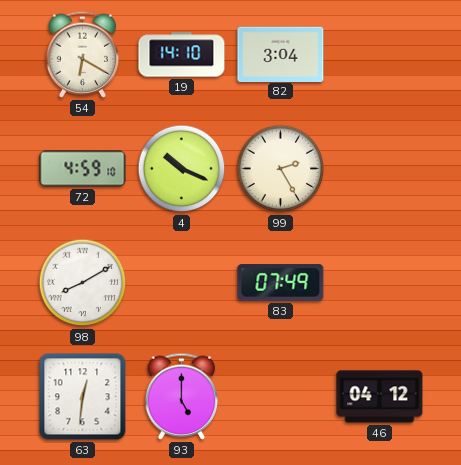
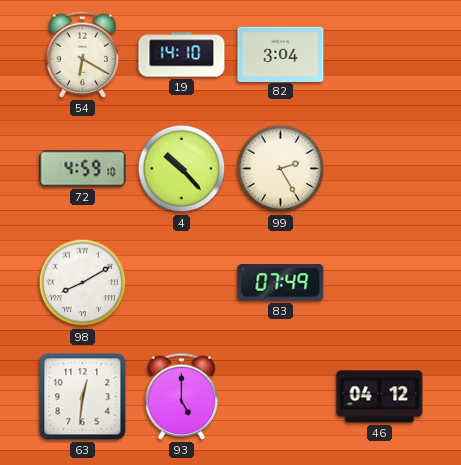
4: 10:19 -> 10:23
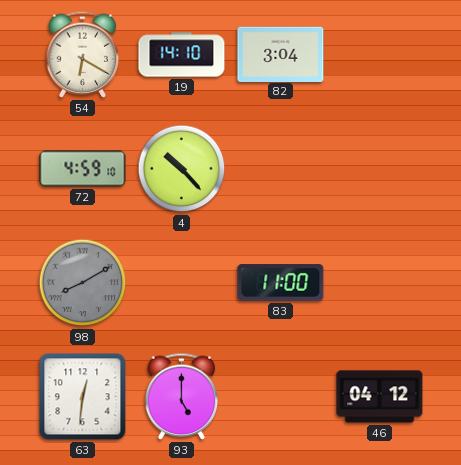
99: 2:25 -> none
98 dial: white -> grey
83: 07:49 -> 11:00
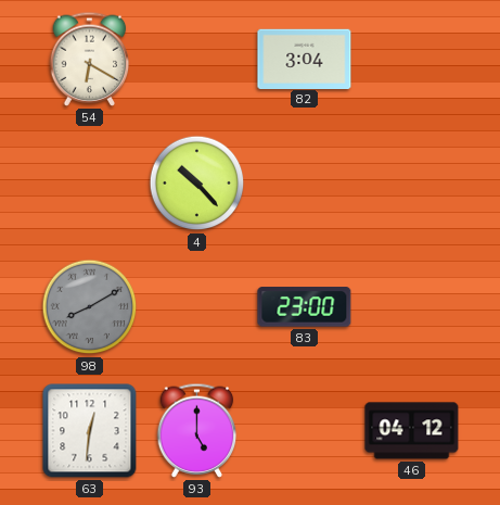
19: 14:10 -> none
72: 4:59 -> none
83: 11:00 -> 23:00
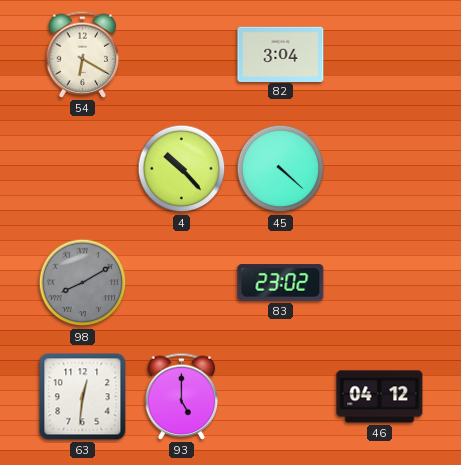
45: none -> 4:22
83: 23:00 -> 23:02
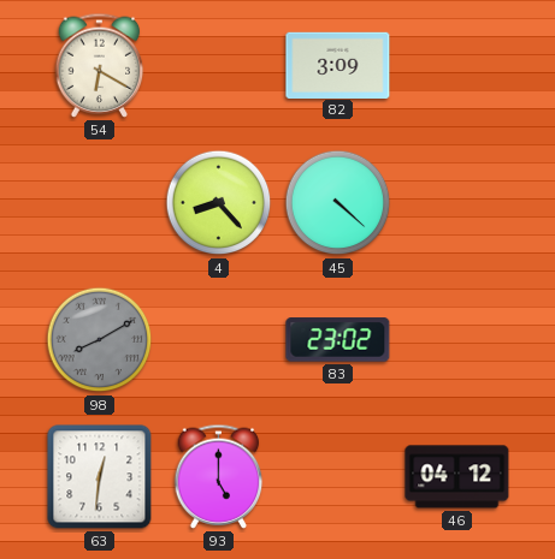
82: 3:04 -> 3:09
4: 10:23 -> 8:23
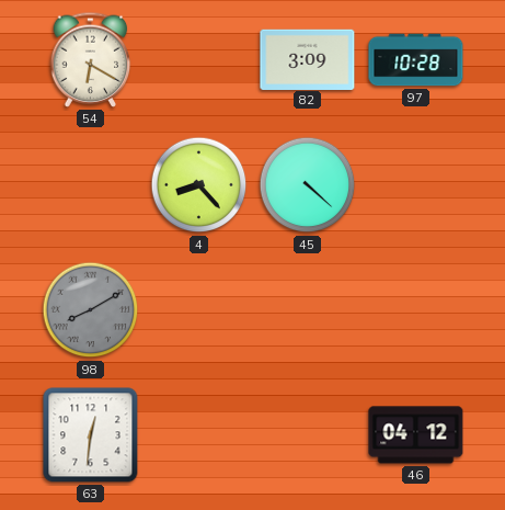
97: none -> 10:28
83: 23:02 -> none
93: 5:00 -> none
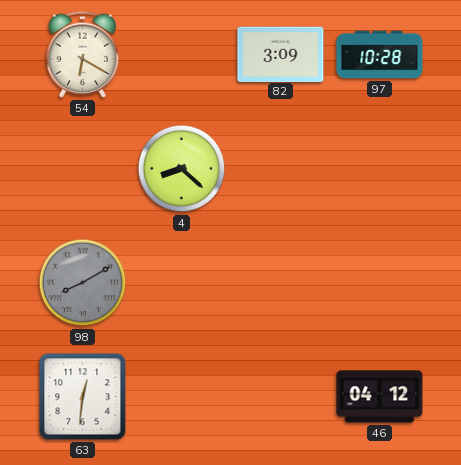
4: 8:23 -> 8:22
45: 4:22 -> none
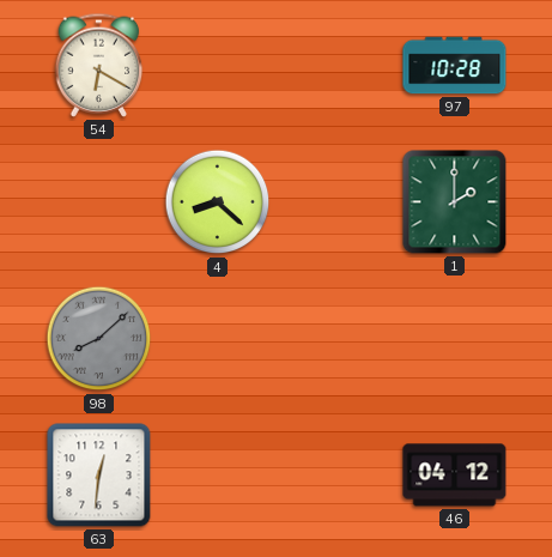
82: 3:09 -> none
1: none -> 2:00
98: 8:10 -> 8:08
